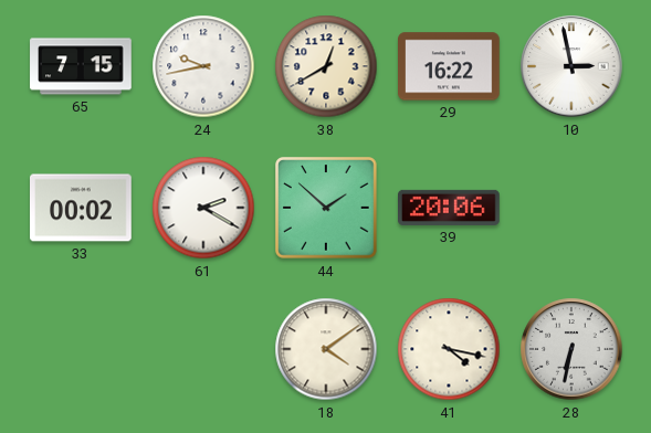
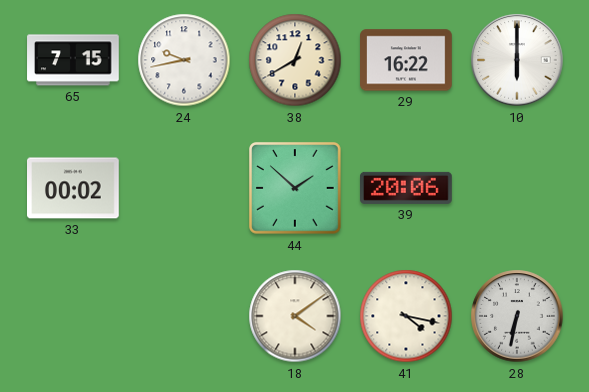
10: 2:58 -> 6:00
61: 2:20 -> none
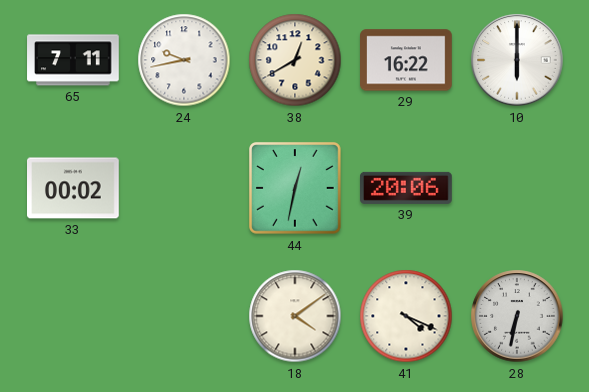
65: 7:15 -> 7:11
44: 1:52 -> 12:32
41: 4:17 -> 4:19
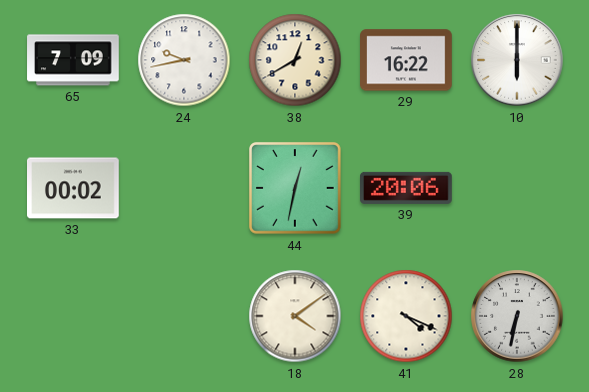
65: 7:11 -> 7:09
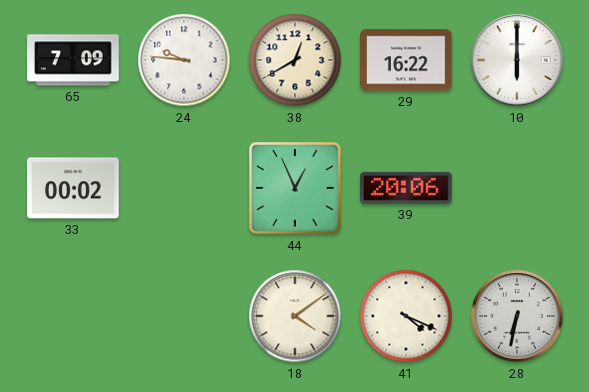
24: 9:43 -> 9:46
44: 12:32 -> 12:56
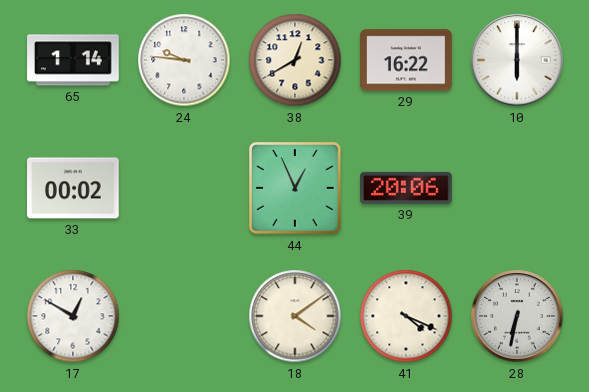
65: 7:09 -> 1:14
17: none -> 12:50
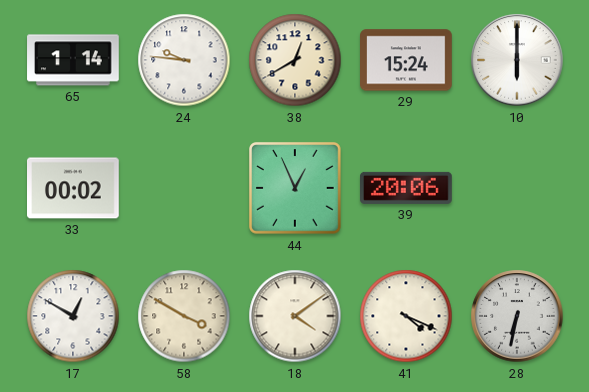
29: 16:22 -> 15:24
58: none -> 3:50
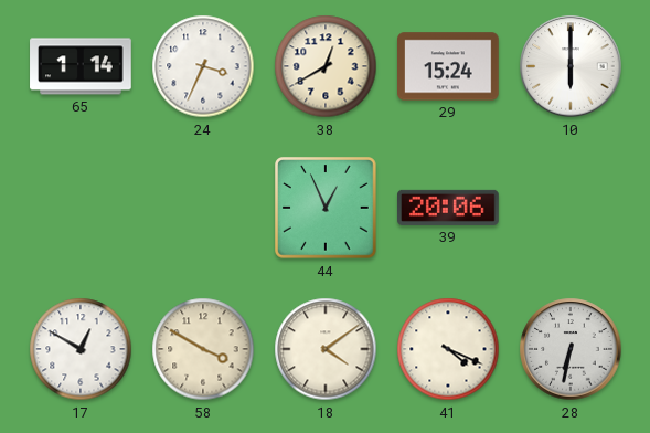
24: 9:46 -> 3:34
33: 00:02 -> none
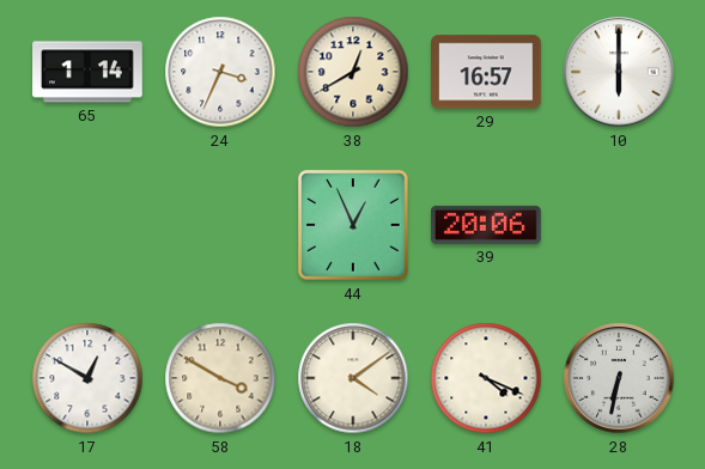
29: 15:24 -> 16:57
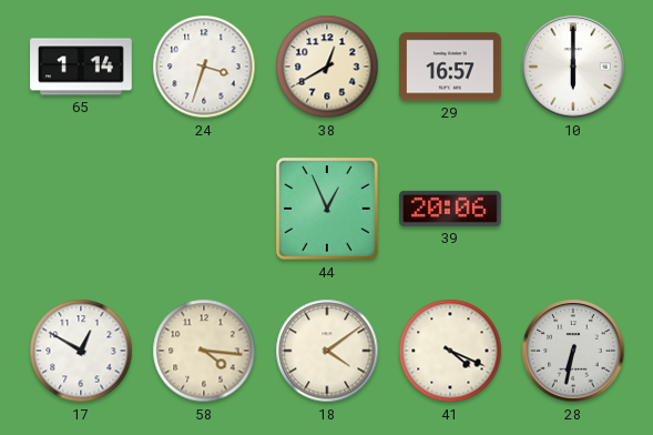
24: 3:34 -> 3:33
58: 3:50 -> 4:16
